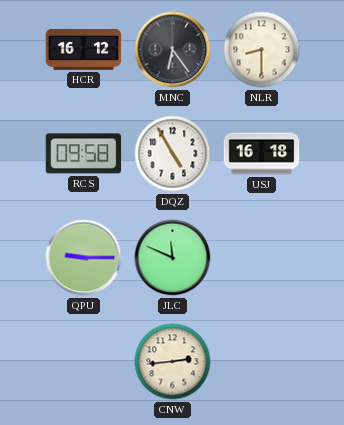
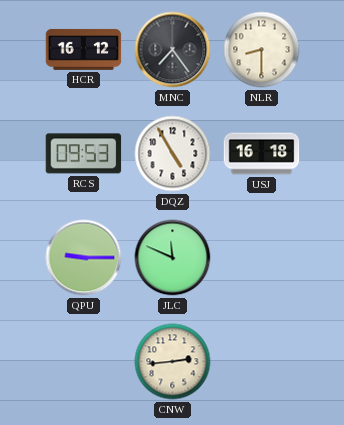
MNC: 6:24 -> 7:24
RCS: 09:58 -> 09:53
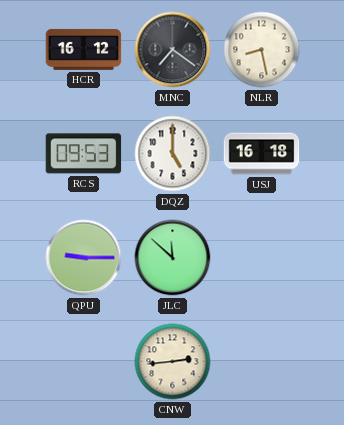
MNC: 7:24 -> 7:21
NLR: 8:30 -> 8:28
DQZ: 4:55 -> 5:00
JLC: 11:49 -> 11:52
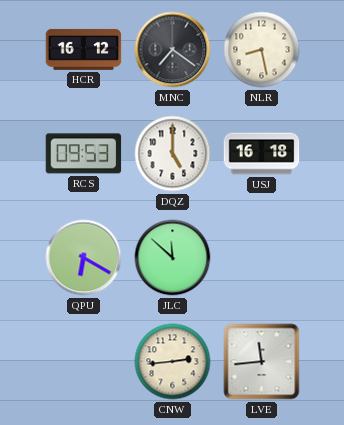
QPU: 9:15 -> 6:20
LVE: none -> 11:44
